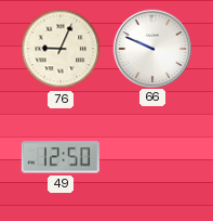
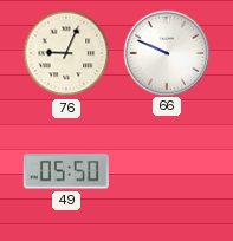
49: 12:50 -> 05:50
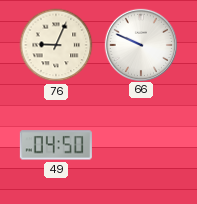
49: 05:50 -> 04:50
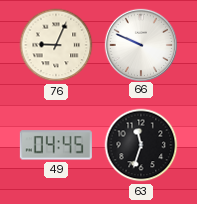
49: 04:50 -> 04:45
63: none -> 11:33
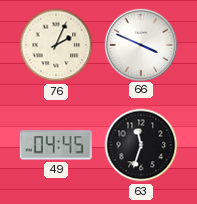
76: 9:04 -> 2:04
66: 9:49 -> 3:49
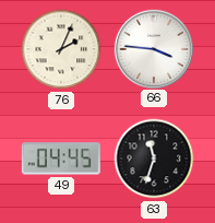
66: 3:49 -> 3:46
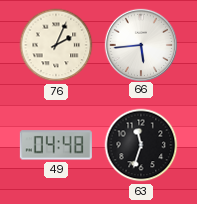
66: 3:46 -> 5:44
49: 04:45 -> 04:48
